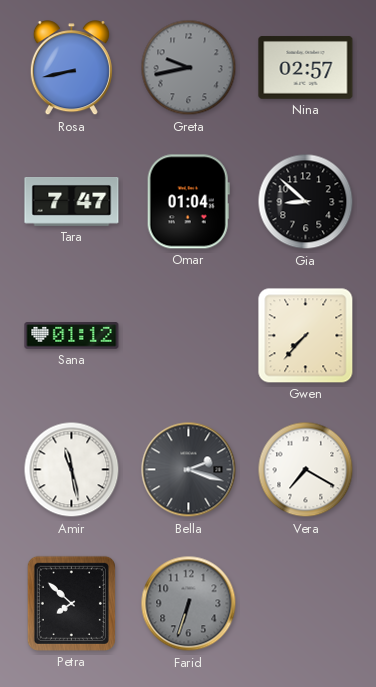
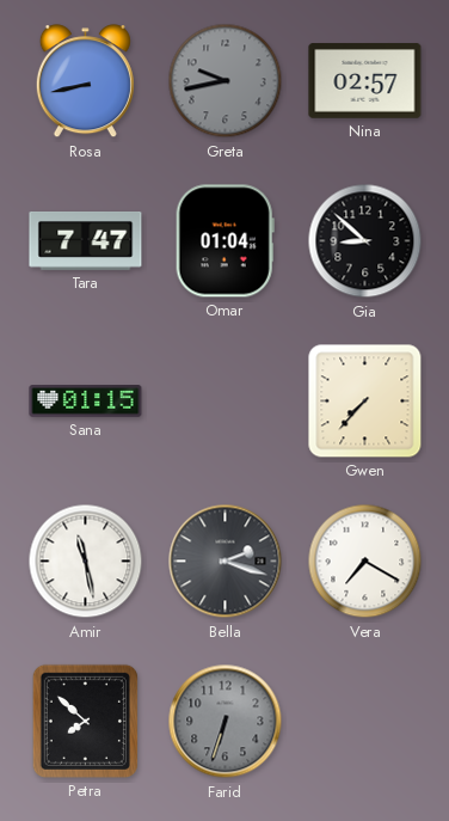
Sana: 01:12 -> 01:15
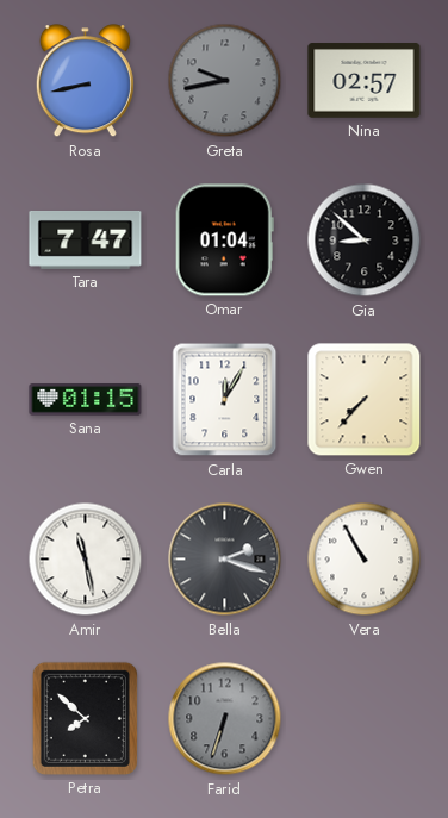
Carla: none -> 12:05
Vera: 7:20 -> 10:55
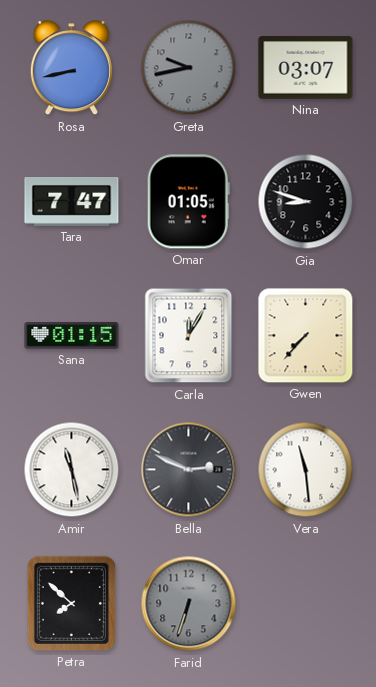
Nina: 02:57 -> 03:07
Omar: 01:04 -> 01:05
Gia: 8:52 -> 8:48
Bella: 2:18 -> 2:49
Vera: 10:55 -> 11:29
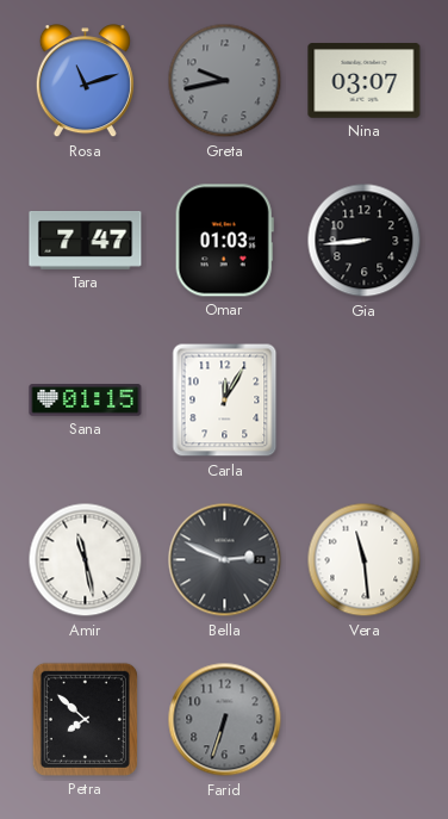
Rosa: 8:43 -> 11:12
Omar: 01:05 -> 01:03
Gia: 8:48 -> 8:44
Gwen: 7:37 -> none
